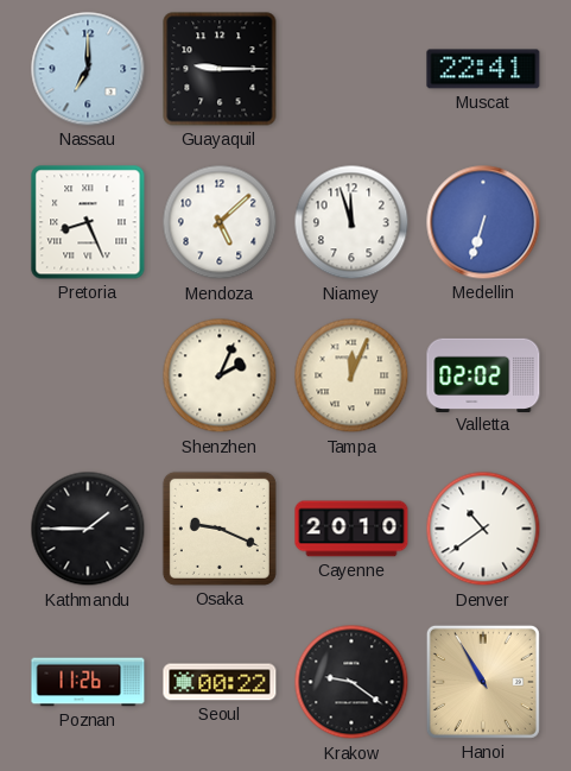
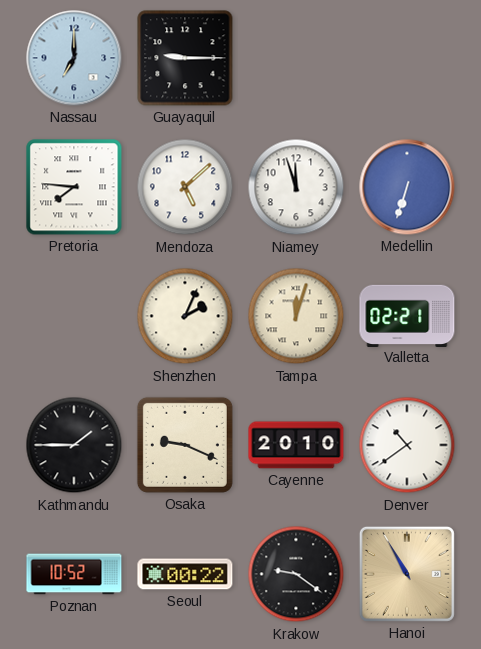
Muscat: 22:41 -> none
Pretoria: 8:26 -> 7:46
Tampa: 12:04 -> 12:03
Valletta: 02:02 -> 02:21
Poznan: 11:26 -> 10:52
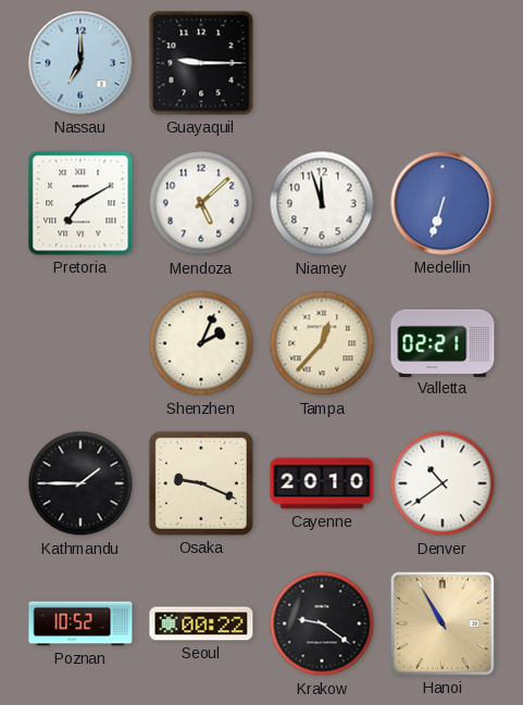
Pretoria: 7:46 -> 7:10
Tampa: 12:03 -> 12:37
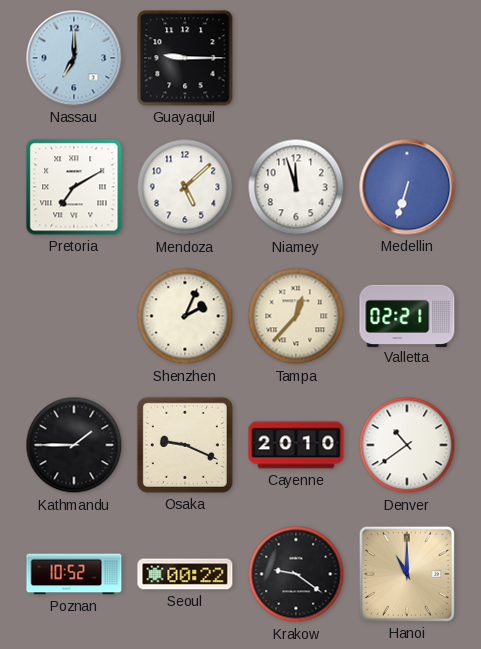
Hanoi: 10:55 -> 11:00
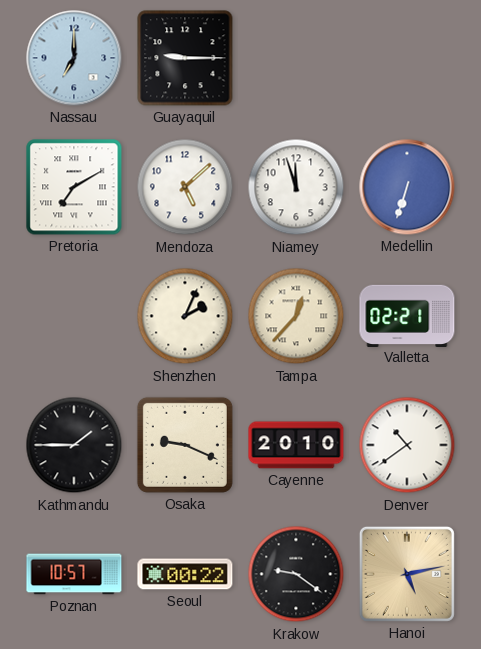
Poznan: 10:52 -> 10:57
Hanoi: 11:00 -> 5:13
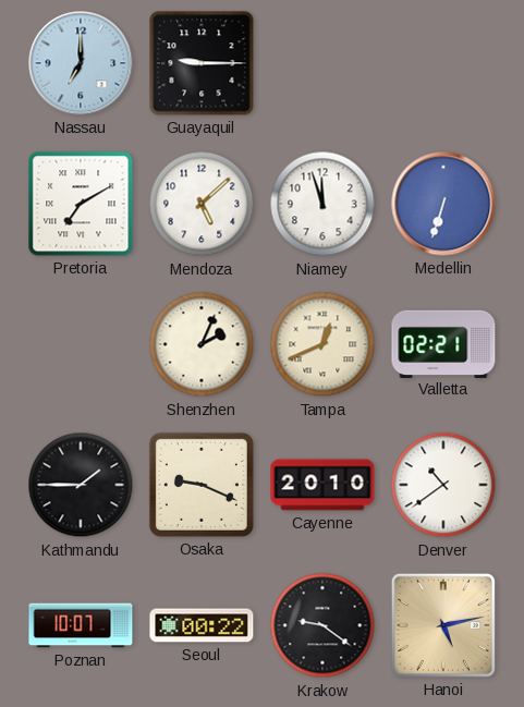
Tampa: 12:37 -> 12:41
Poznan: 10:57 -> 10:07
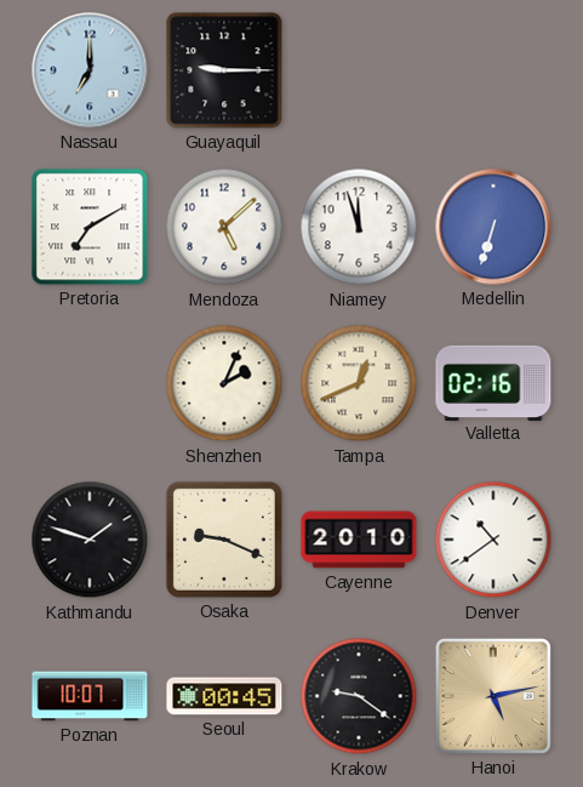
Valletta: 02:21 -> 02:16
Kathmandu: 1:45 -> 1:48
Seoul: 00:22 -> 00:45
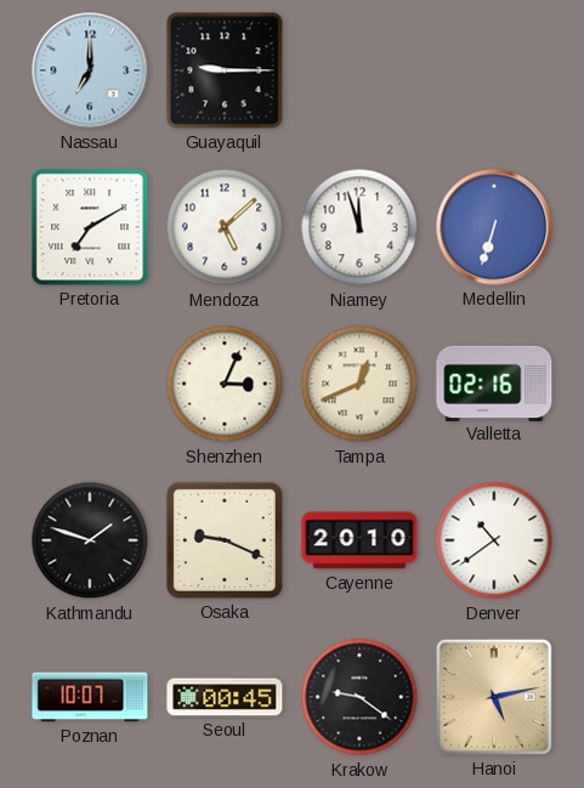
Shenzhen: 2:04 -> 3:04
